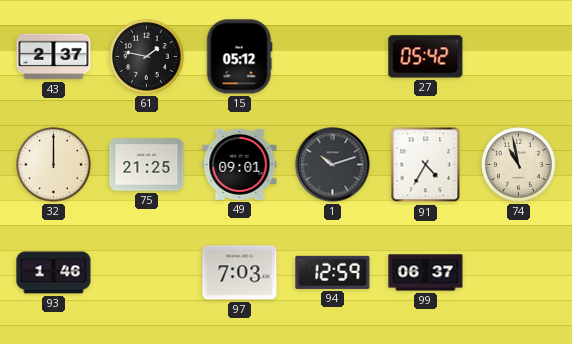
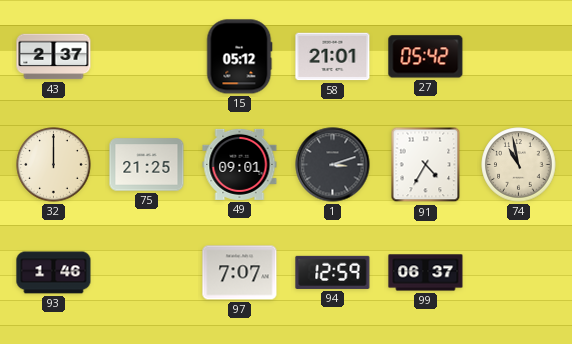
61: 1:47 -> none
58: none -> 21:01
1: 10:12 -> 3:12
97: 7:03 -> 7:07
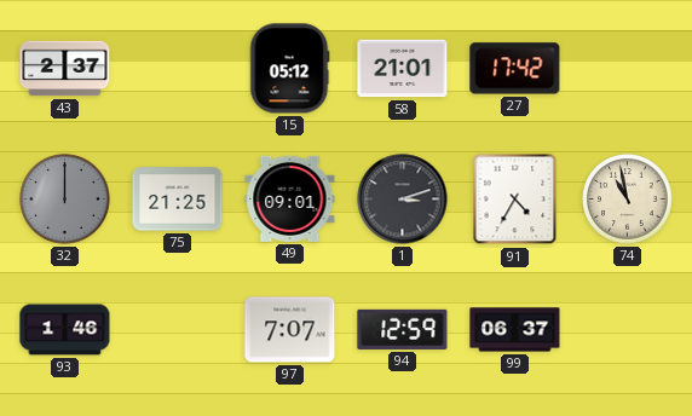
27: 05:42 -> 17:42
32 dial: cream -> grey
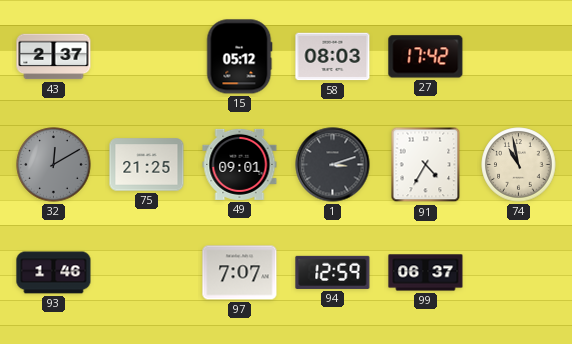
58: 21:01 -> 08:03
32: 12:00 -> 12:10
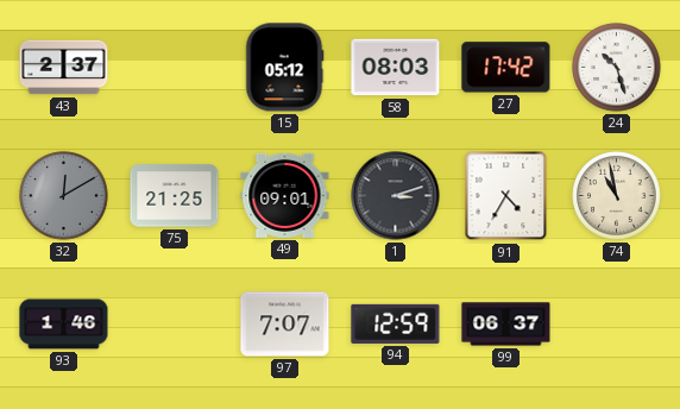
24: none -> 10:27
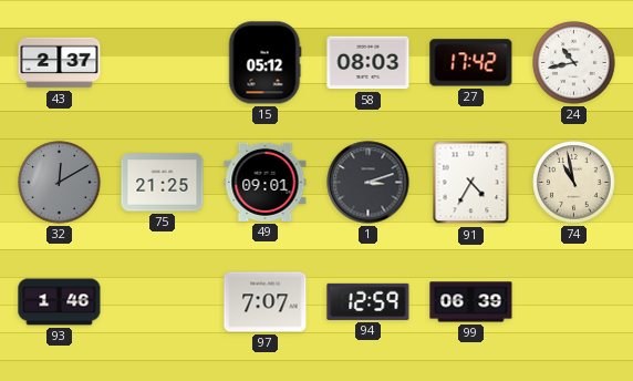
24: 10:27 -> 10:43
99: 06:37 -> 06:39
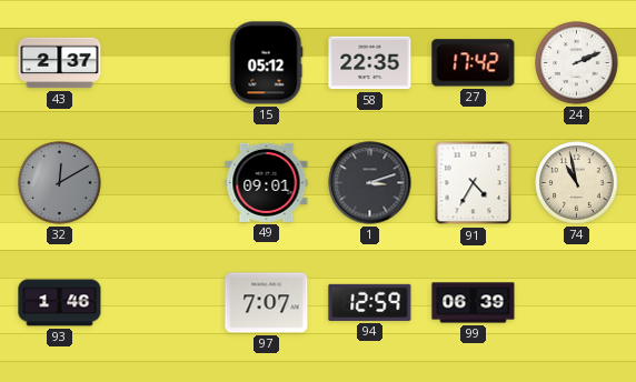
58: 08:03 -> 22:35
24: 10:43 -> 2:11
75: 21:25 -> none
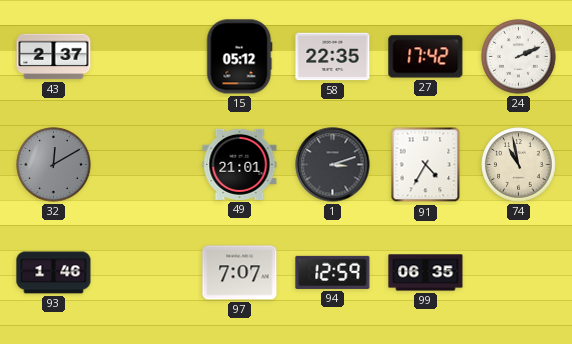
49: 09:01 -> 21:01
99: 06:39 -> 06:35
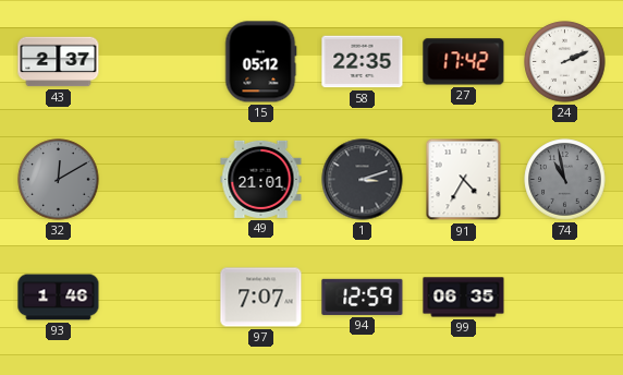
74 dial: cream -> grey
